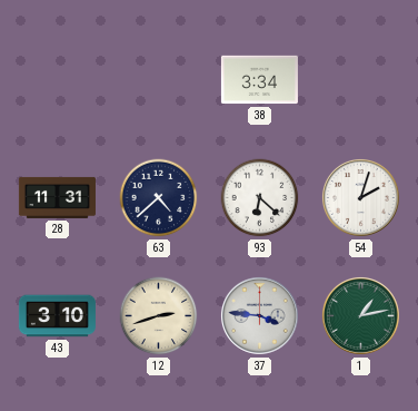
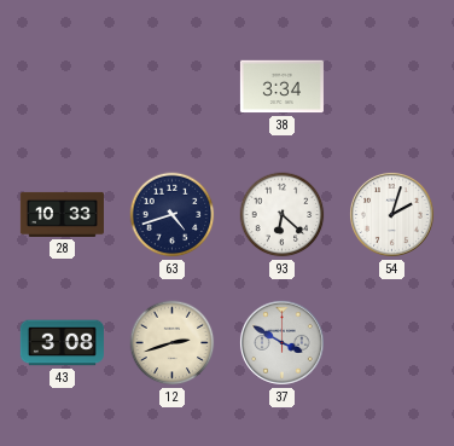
28: 11:31 -> 10:33
63: 4:38 -> 4:42
43: 3:10 -> 3:08
37: 3:46 -> 3:50
1: 1:13 -> none
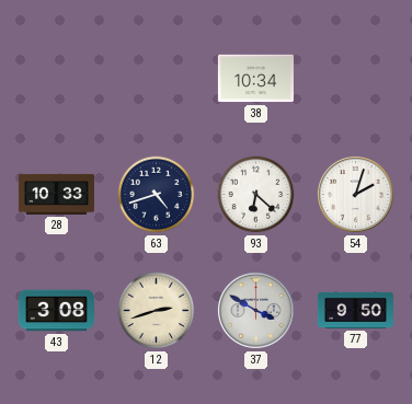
38: 3:34 -> 10:34
77: none -> 9:50
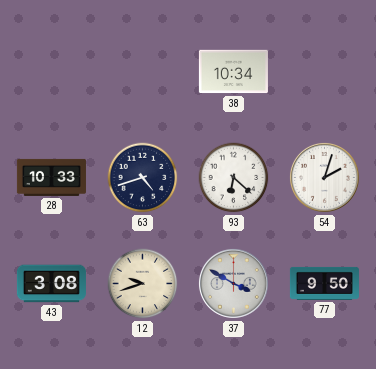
12: 2:42 -> 9:42
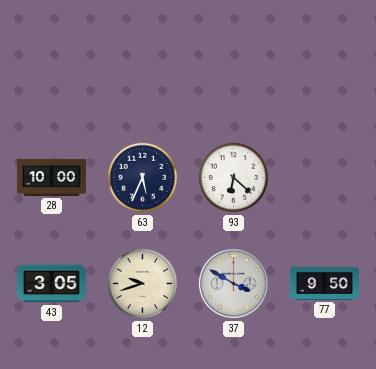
38: 10:34 -> none
28: 10:33 -> 10:00
63: 4:42 -> 5:34
54: 2:03 -> none
43: 3:08 -> 3:05
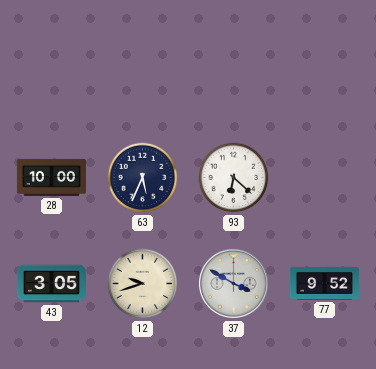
77: 9:50 -> 9:52
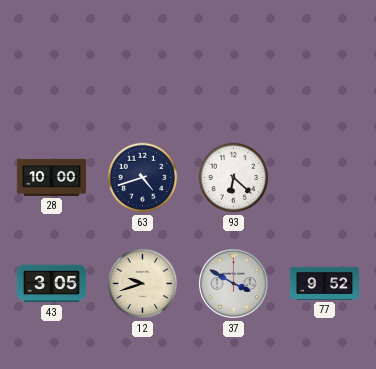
63: 5:34 -> 4:42
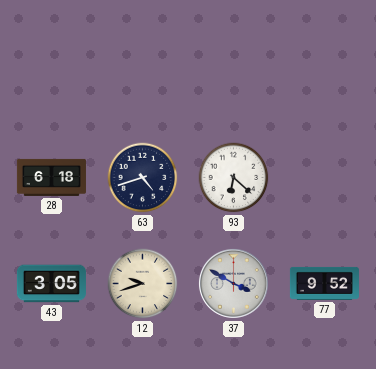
28: 10:00 -> 6:18
